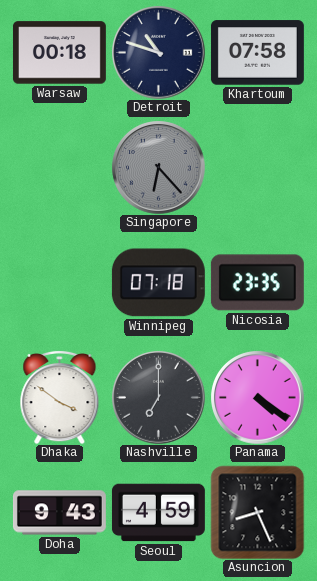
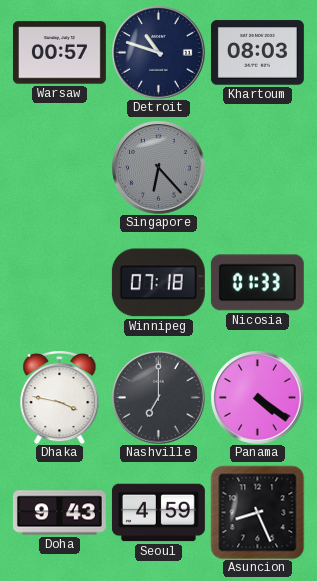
Warsaw: 00:18 -> 00:57
Khartoum: 07:58 -> 08:03
Nicosia: 23:35 -> 01:33
Dhaka: 3:51 -> 3:47
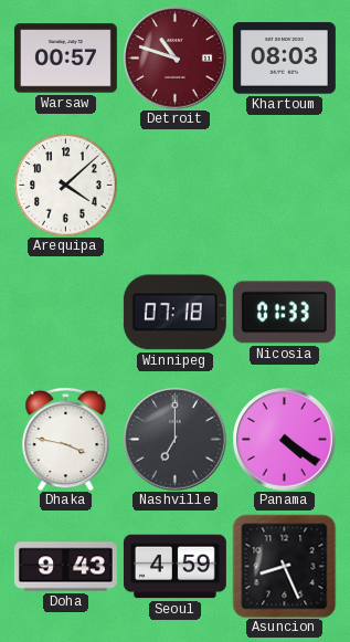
Detroit dial: navy -> burgundy
Arequipa: none -> 4:08
Singapore: 6:23 -> none
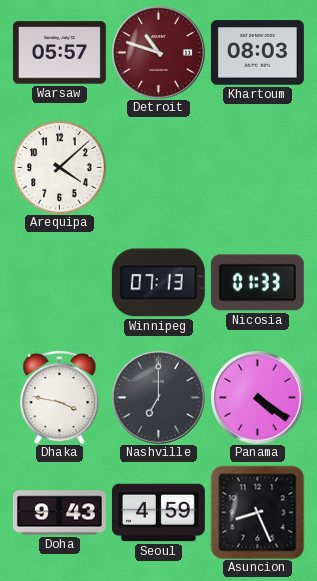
Warsaw: 00:57 -> 05:57
Winnipeg: 07:18 -> 07:13
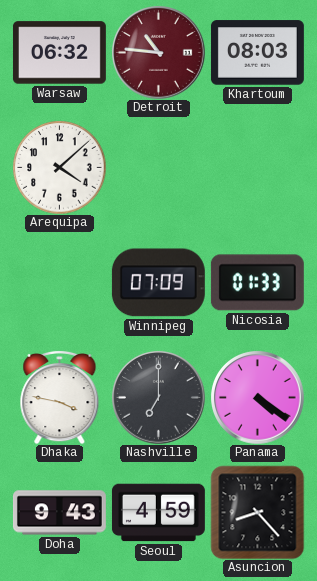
Warsaw: 05:57 -> 06:32
Detroit: 10:48 -> 10:46
Winnipeg: 07:13 -> 07:09
Asuncion: 8:26 -> 8:23
